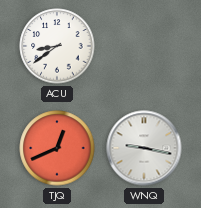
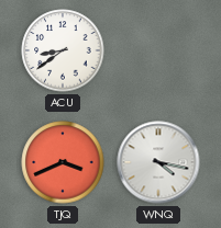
TJQ: 12:41 -> 3:41
WNQ: 9:17 -> 4:17
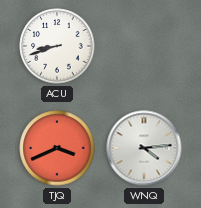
ACU: 8:39 -> 8:42
WNQ: 4:17 -> 4:14
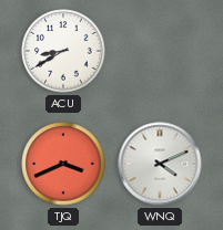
ACU: 8:42 -> 8:40
WNQ: 4:14 -> 4:11
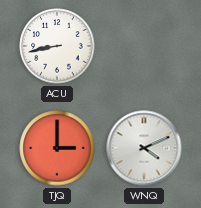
ACU: 8:40 -> 8:43
TJQ: 3:41 -> 3:00
